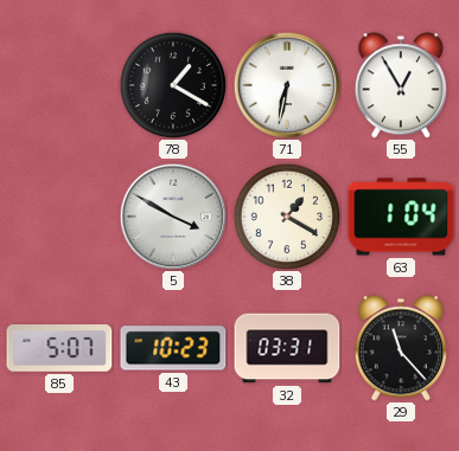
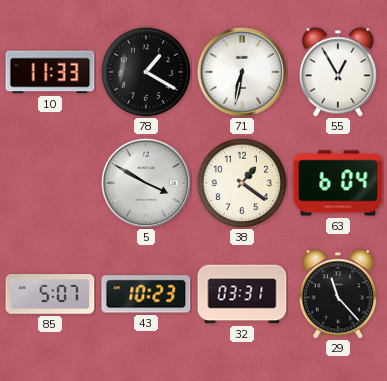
10: none -> 11:33
38: 1:20 -> 1:21
63: 1:04 -> 6:04
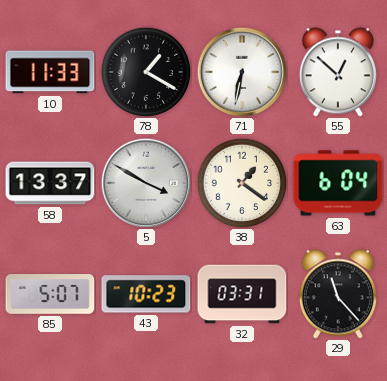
55: 12:55 -> 12:52
58: none -> 13:37
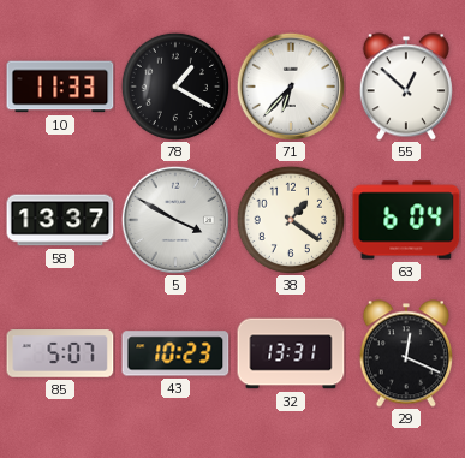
71: 6:32 -> 6:37
32: 03:31 -> 13:31
29: 11:23 -> 12:19
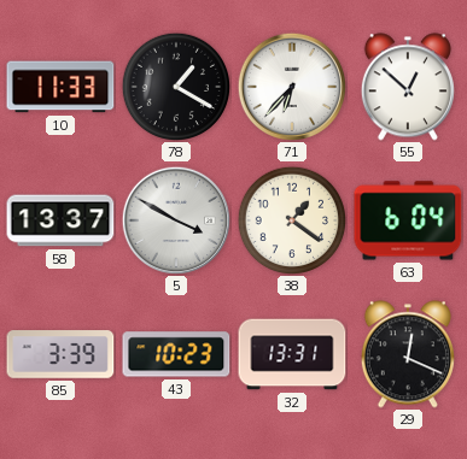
85: 5:07 -> 3:39
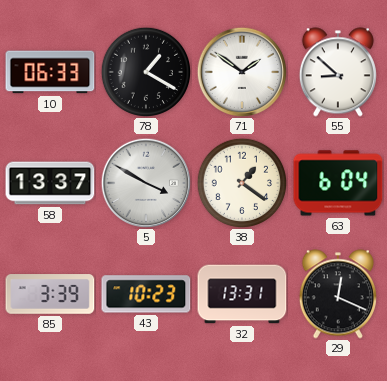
10: 11:33 -> 06:33
71: 6:37 -> 1:51
55: 12:52 -> 8:52
